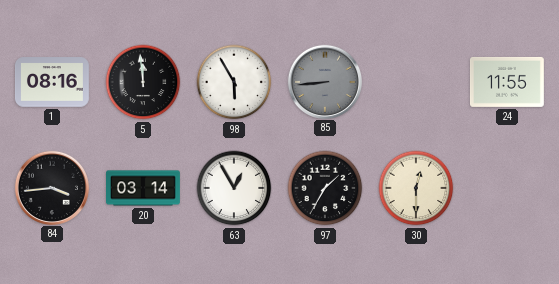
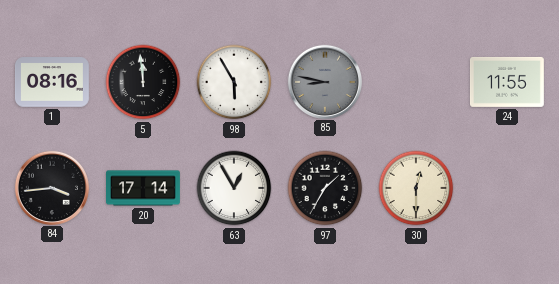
85: 8:44 -> 8:47
20: 03:14 -> 17:14
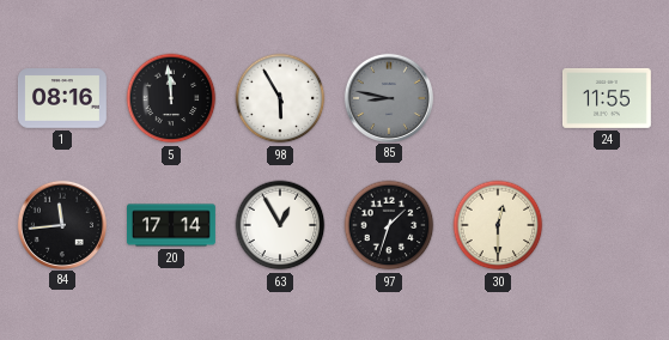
84: 3:44 -> 11:44
97: 1:35 -> 1:33
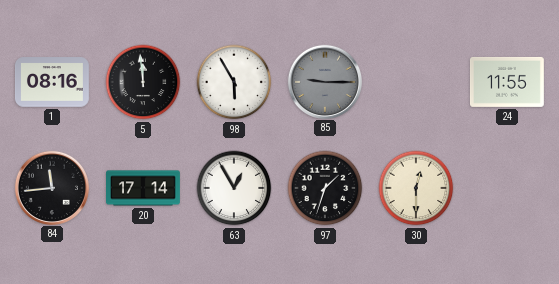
85: 8:47 -> 9:15
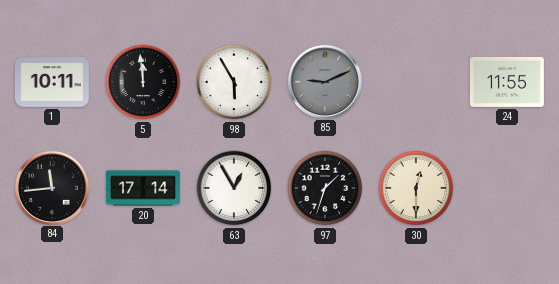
1: 08:16 -> 10:11
85: 9:15 -> 9:11
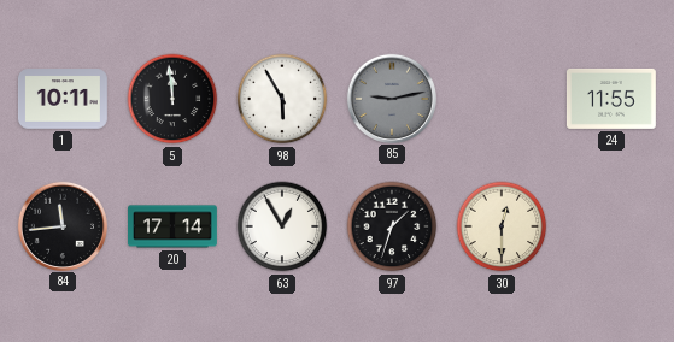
85: 9:11 -> 9:13
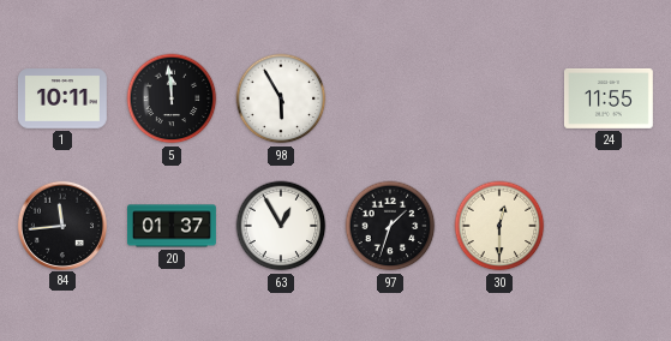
85: 9:13 -> none
20: 17:14 -> 01:37
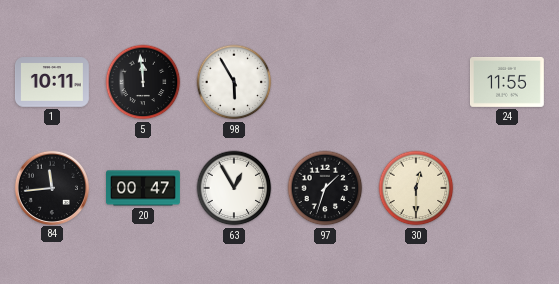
20: 01:37 -> 00:47
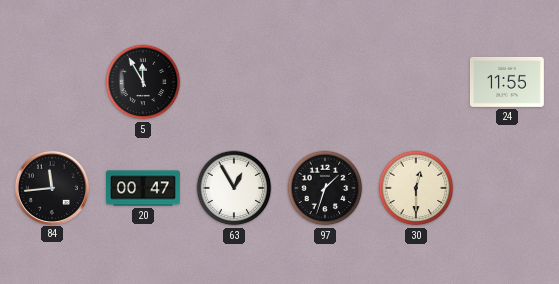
1: 10:11 -> none
5: 11:59 -> 11:55
98: 5:55 -> none
